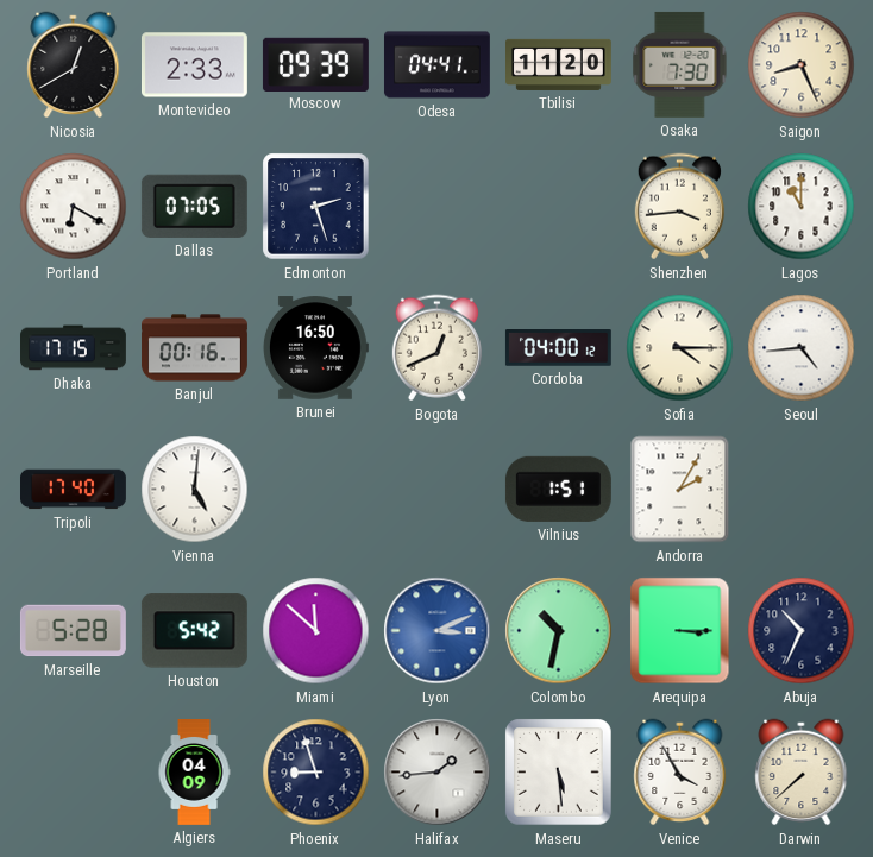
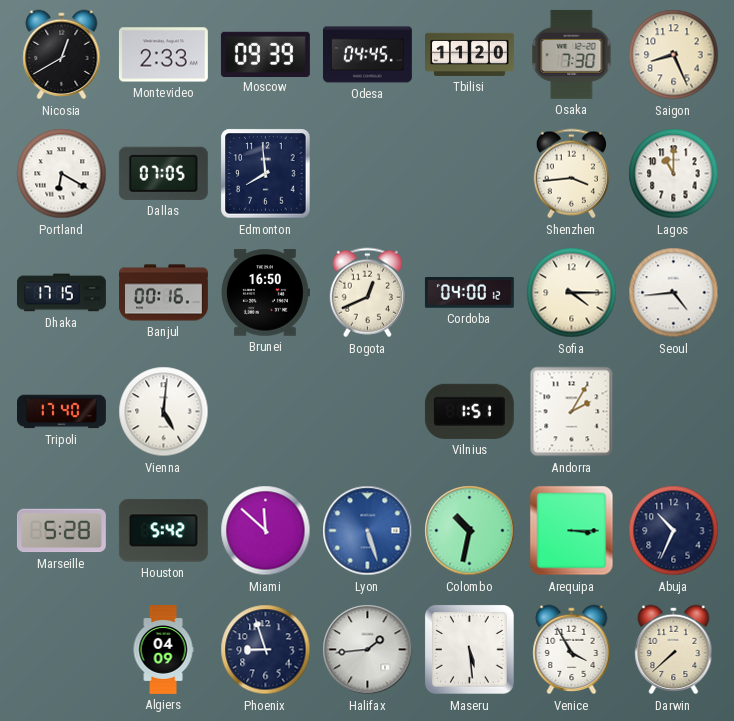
Odesa: 04:41 -> 04:45
Edmonton: 2:27 -> 7:59
Lyon: 3:11 -> 5:27
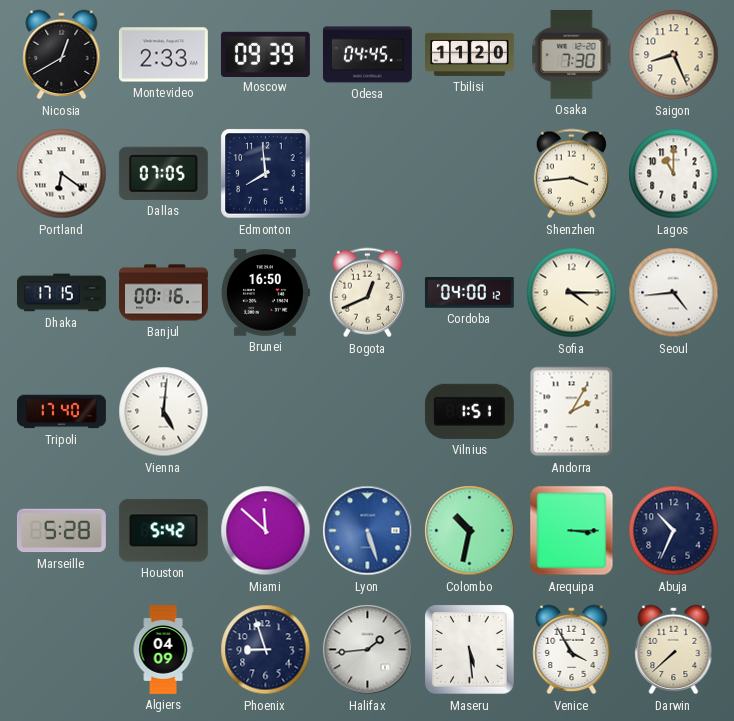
Portland: 6:20 -> 6:21
